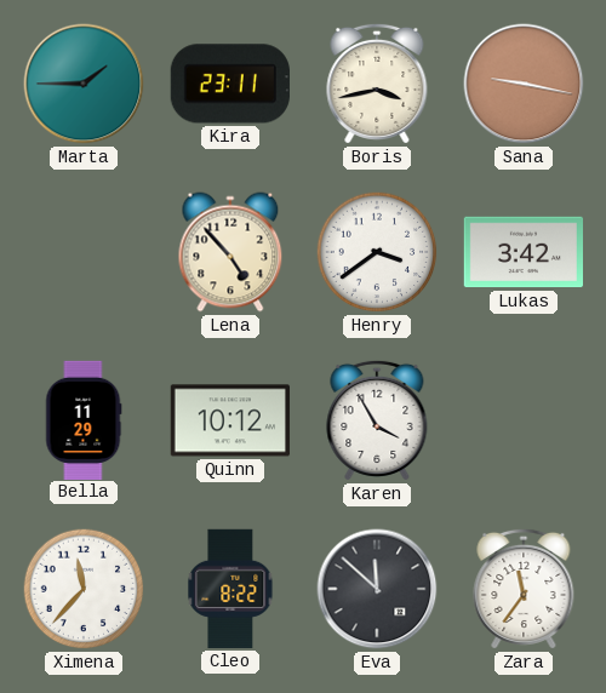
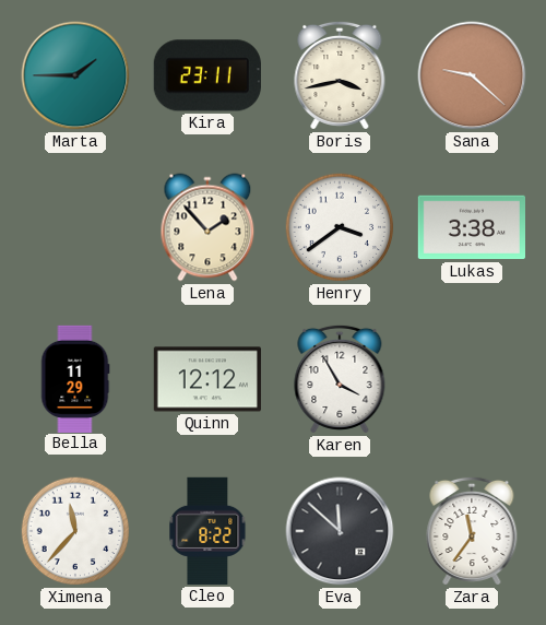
Sana: 9:17 -> 9:22
Lena: 4:53 -> 1:53
Lukas: 3:42 -> 3:38
Quinn: 10:12 -> 12:12
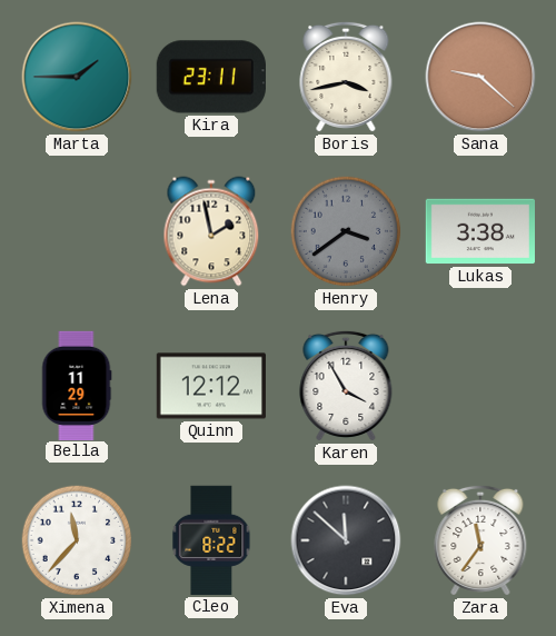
Lena: 1:53 -> 1:58
Henry dial: white -> grey
